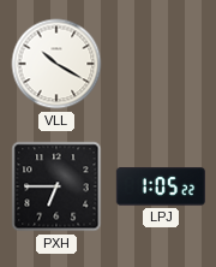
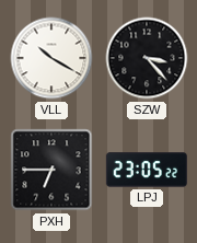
SZW: none -> 3:23
LPJ: 1:05 -> 23:05
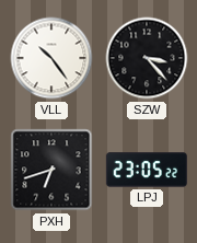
VLL: 10:20 -> 10:24
PXH: 6:45 -> 6:42
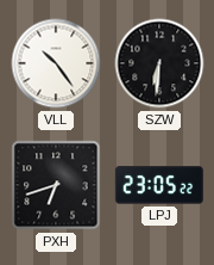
SZW: 3:23 -> 6:31
